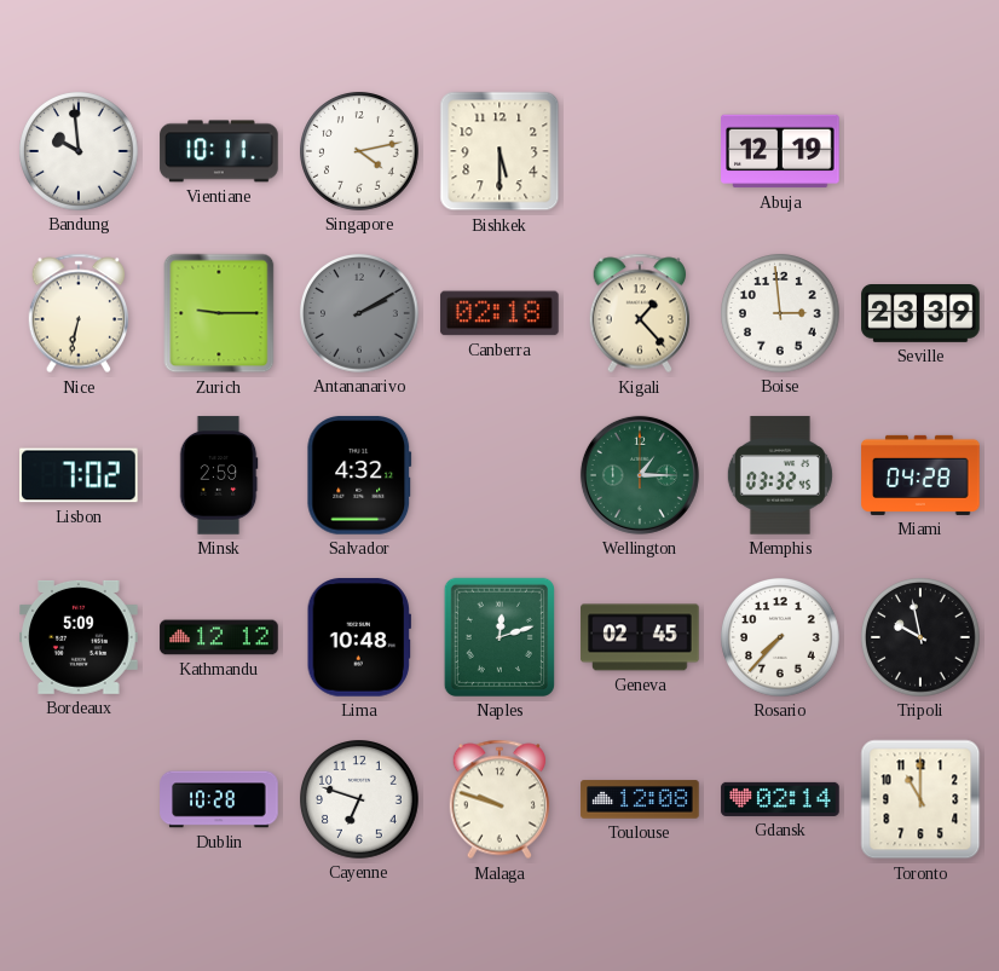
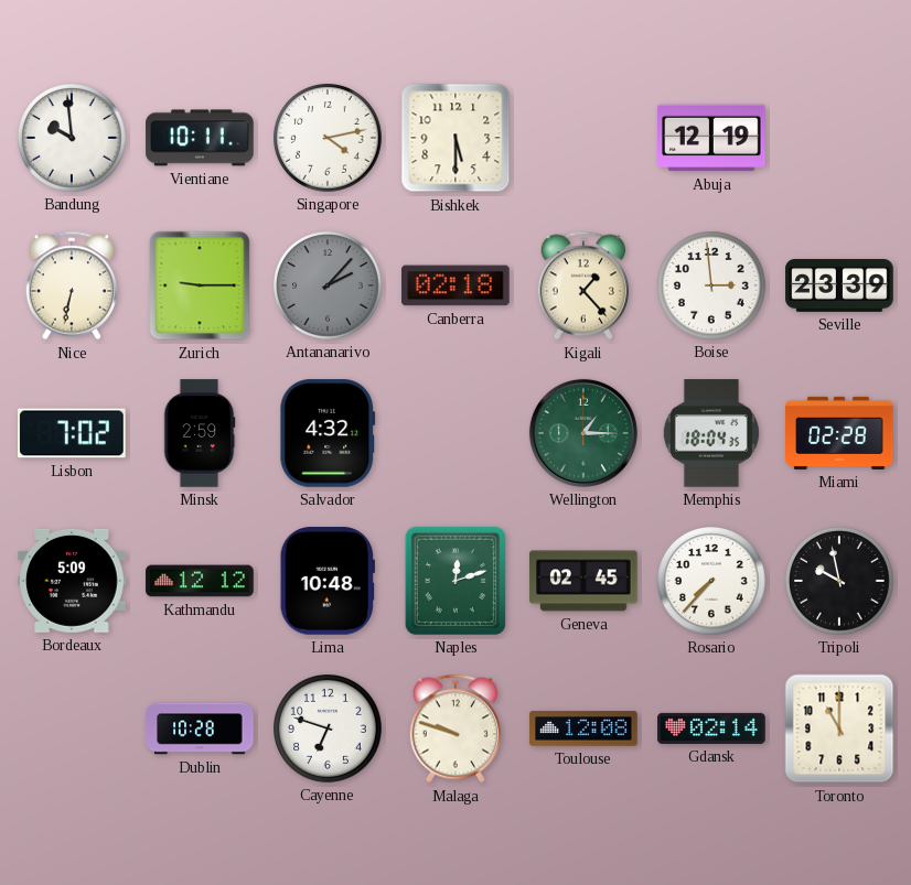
Antananarivo: 2:10 -> 2:07
Memphis: 03:32 -> 18:04
Miami: 04:28 -> 02:28
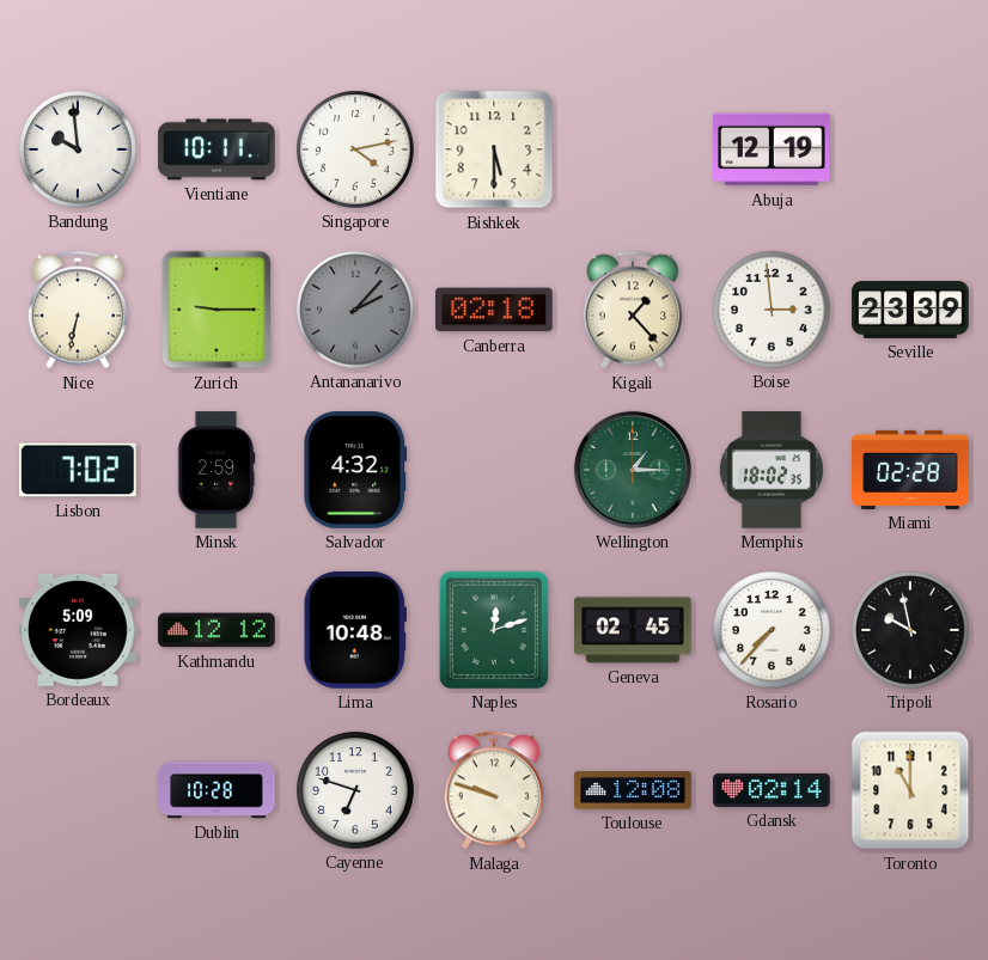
Memphis: 18:04 -> 18:02
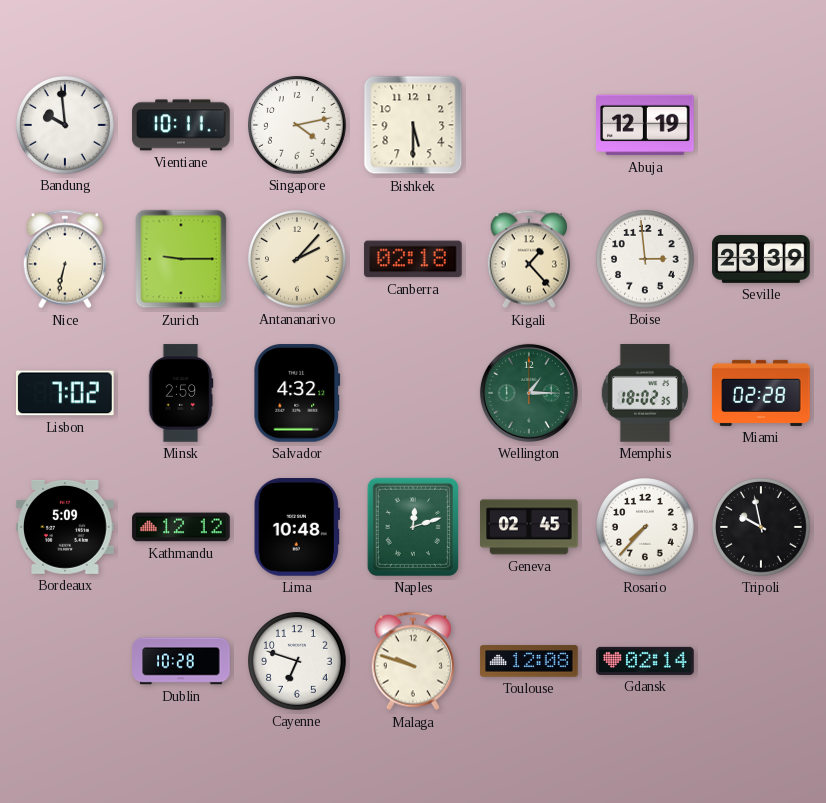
Antananarivo dial: grey -> cream
Toronto: 11:00 -> none
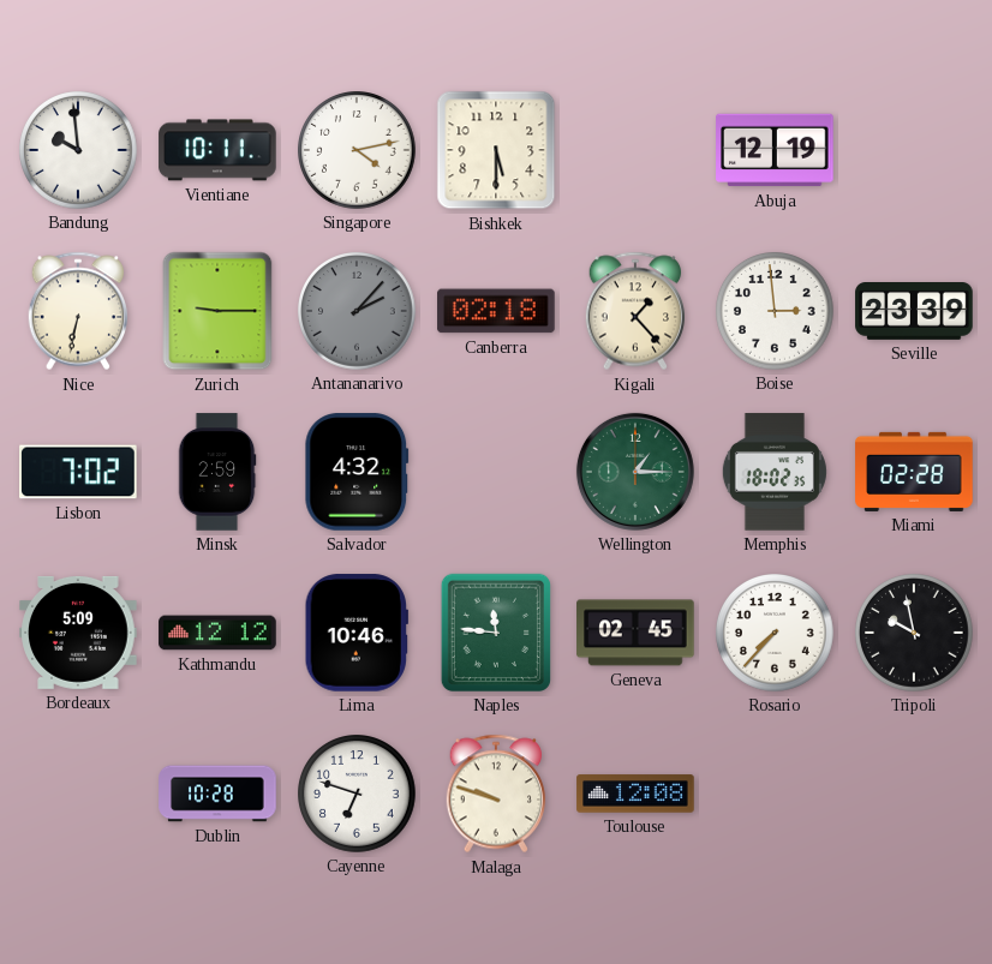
Antananarivo dial: cream -> grey
Lima: 10:48 -> 10:46
Naples: 12:12 -> 11:46
Gdansk: 02:14 -> none
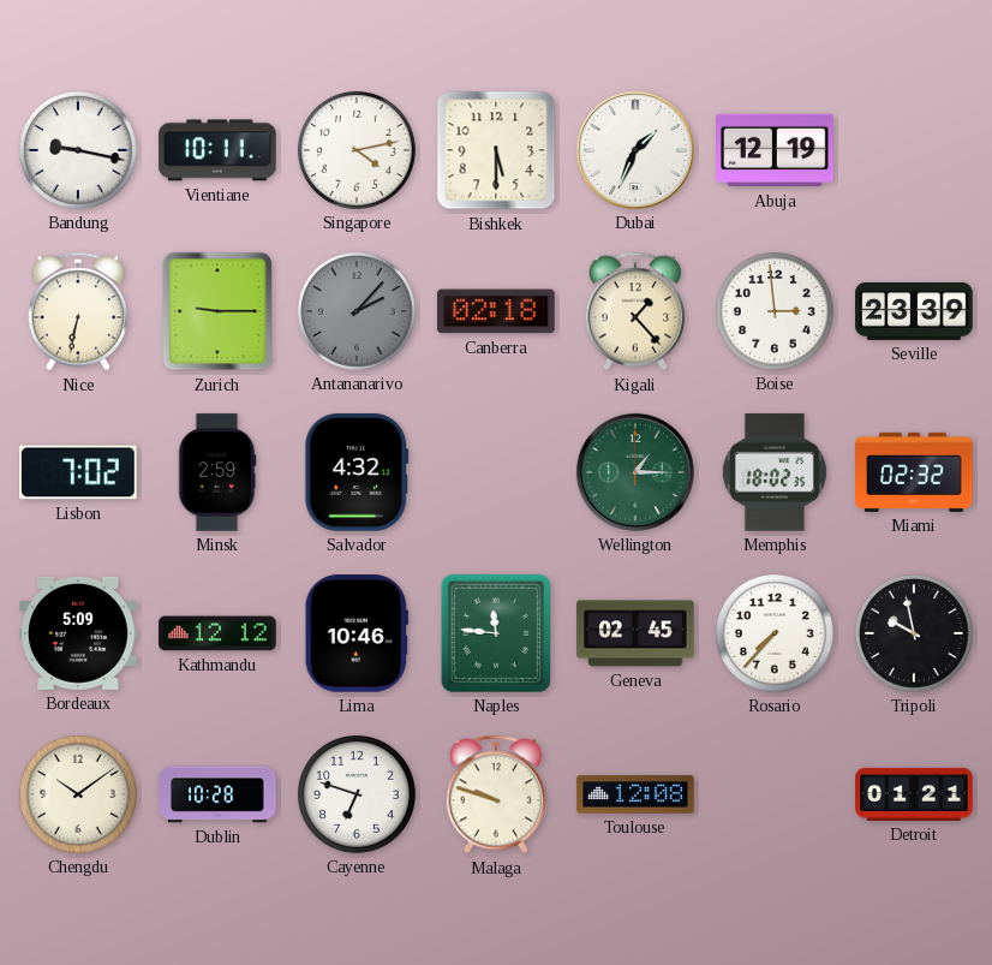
Bandung: 9:59 -> 9:17
Dubai: none -> 1:34
Miami: 02:28 -> 02:32
Chengdu: none -> 10:09
Detroit: none -> 01:21
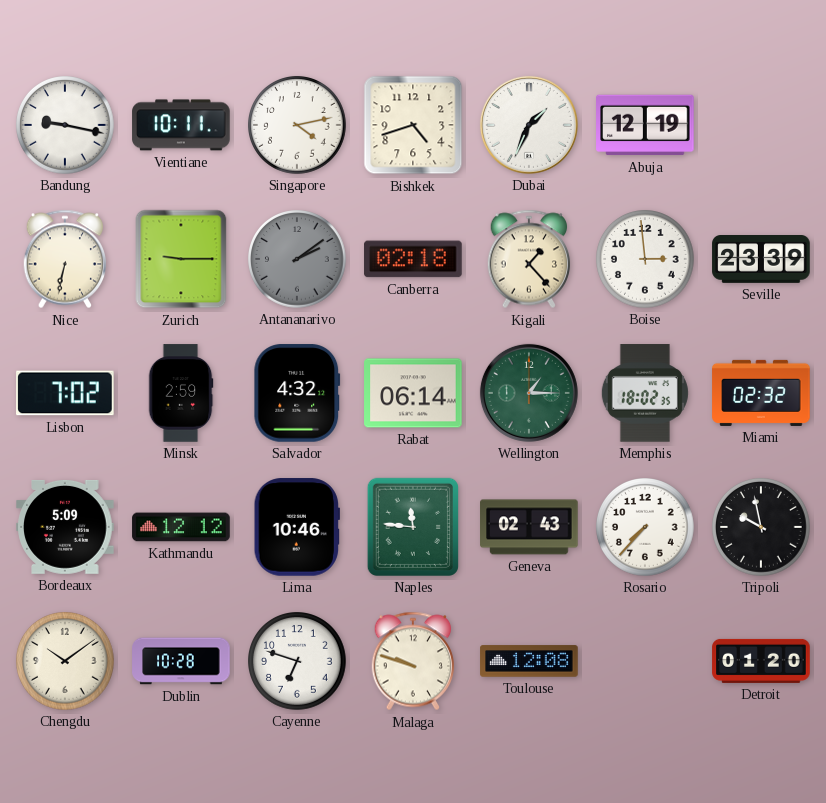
Bishkek: 5:30 -> 4:42
Antananarivo: 2:07 -> 2:09
Rabat: none -> 06:14
Geneva: 02:45 -> 02:43
Detroit: 01:21 -> 01:20
